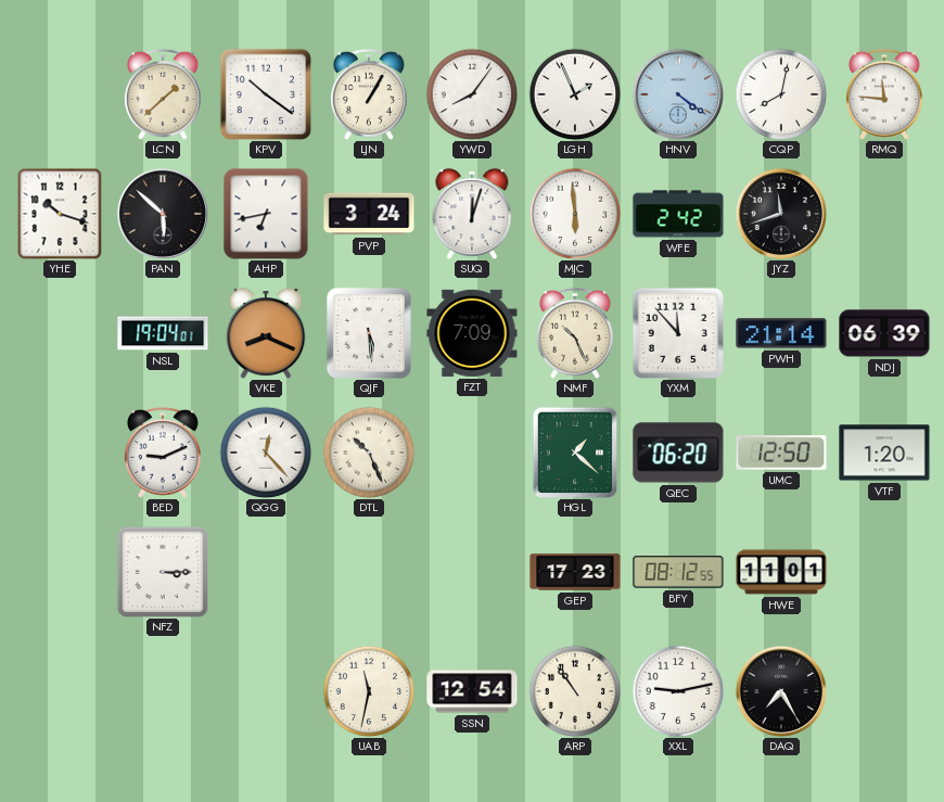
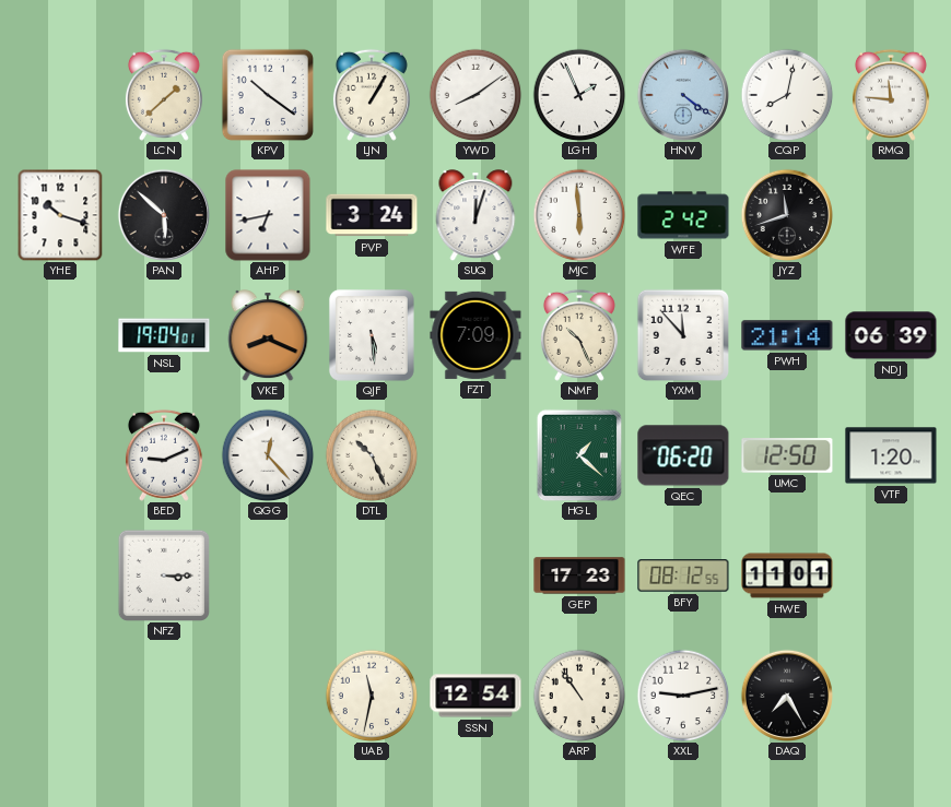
YWD: 8:06 -> 8:09
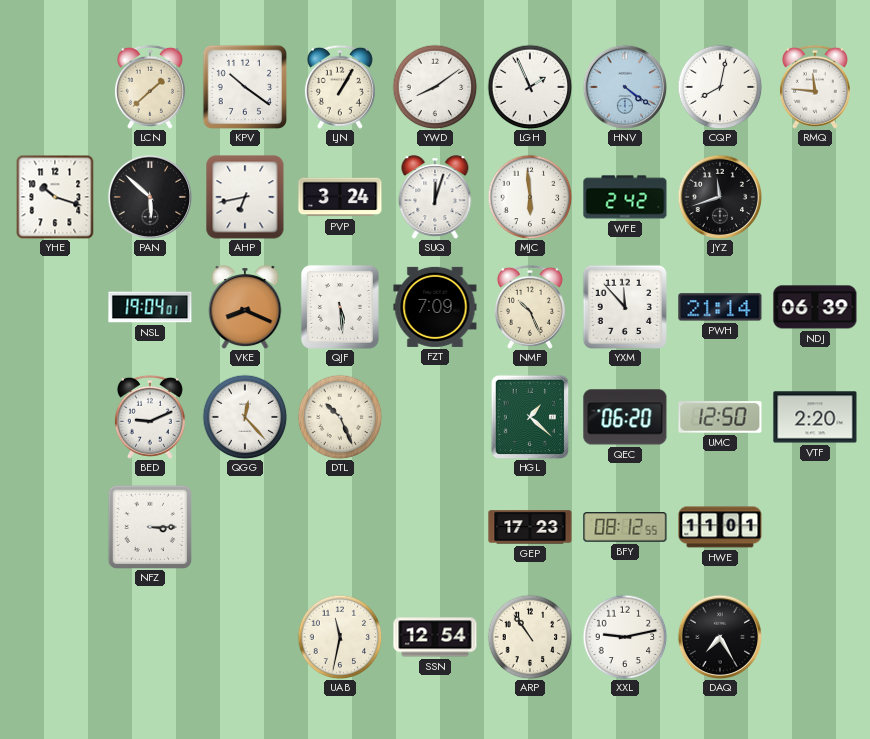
VTF: 1:20 -> 2:20
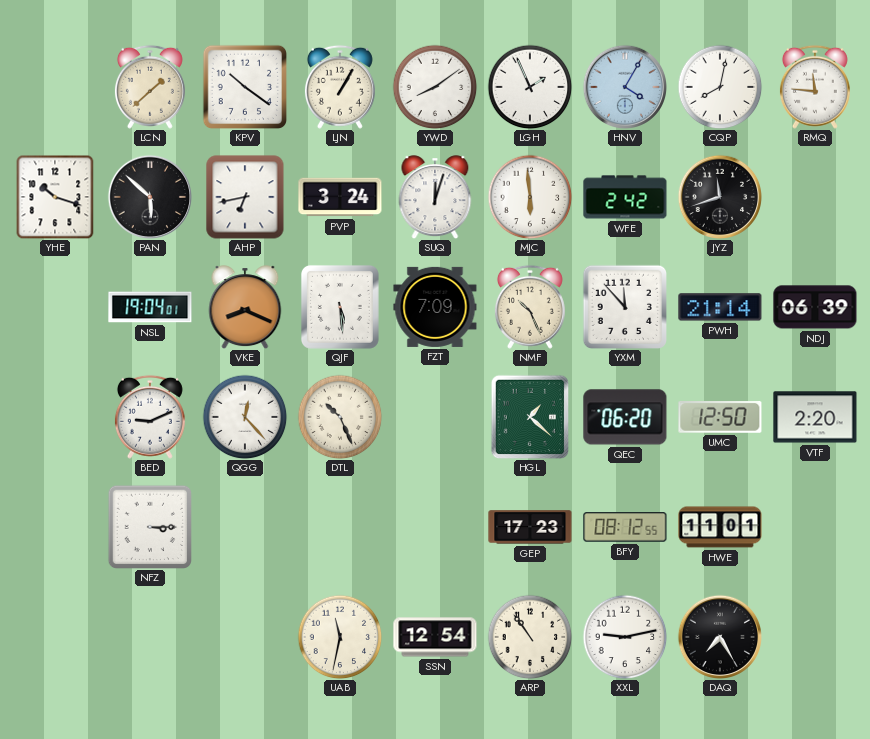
HNV: 4:21 -> 4:05
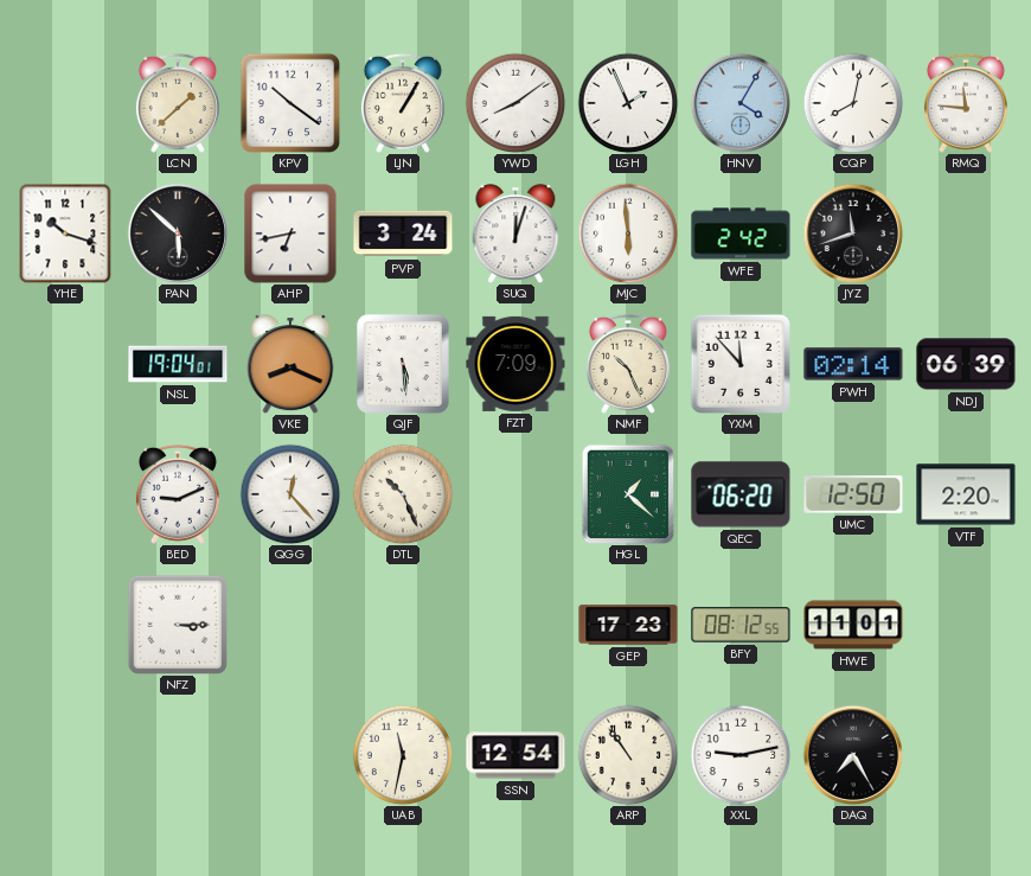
PWH: 21:14 -> 02:14
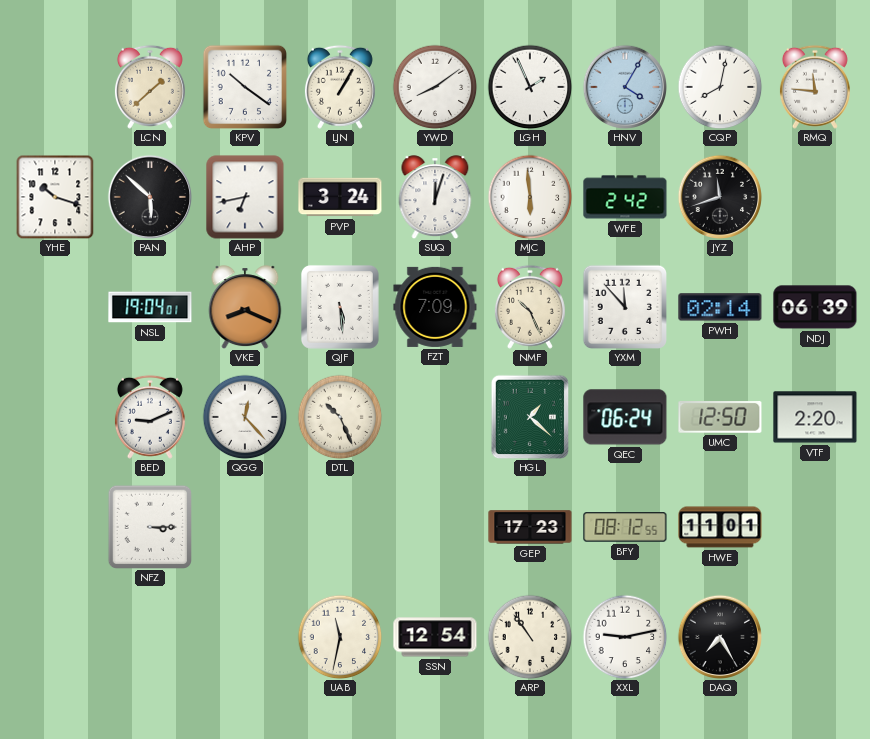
QEC: 06:20 -> 06:24
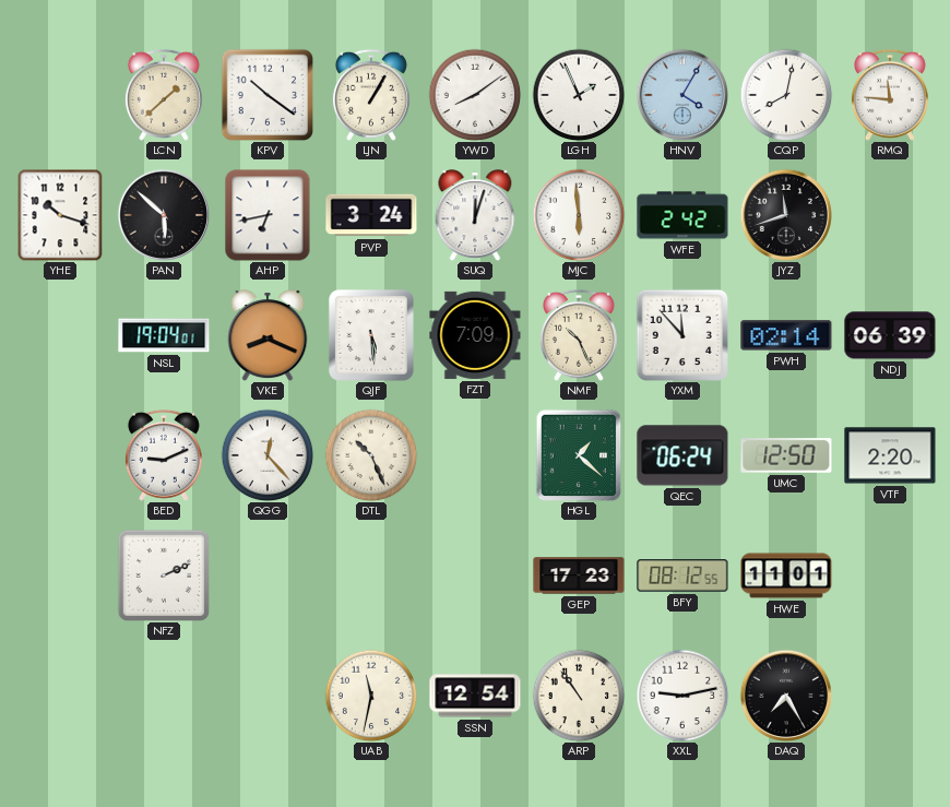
NFZ: 3:15 -> 2:11
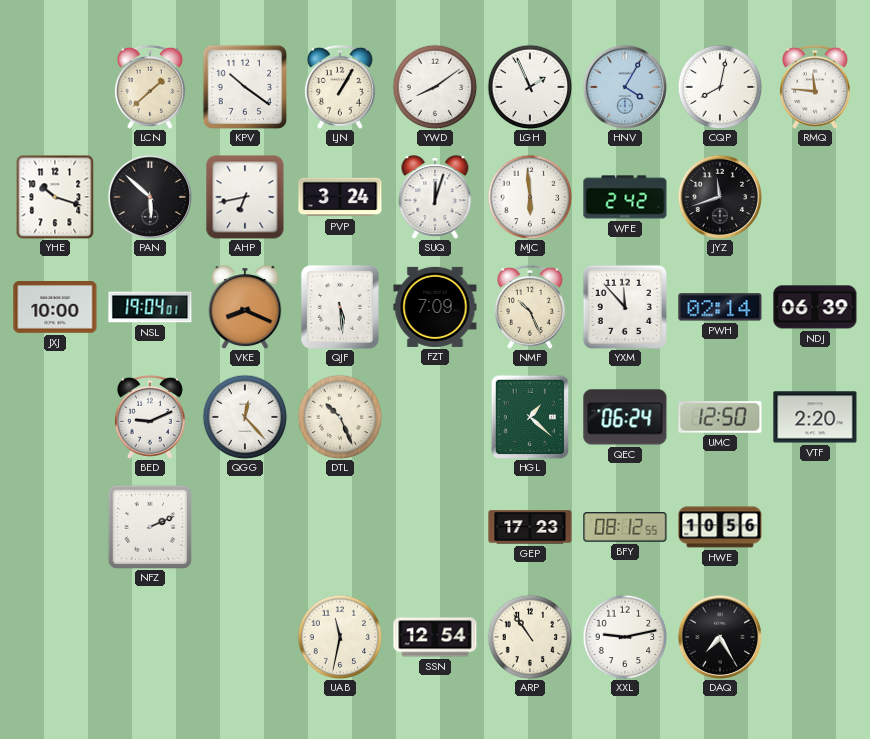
JXJ: none -> 10:00
HWE: 11:01 -> 10:56
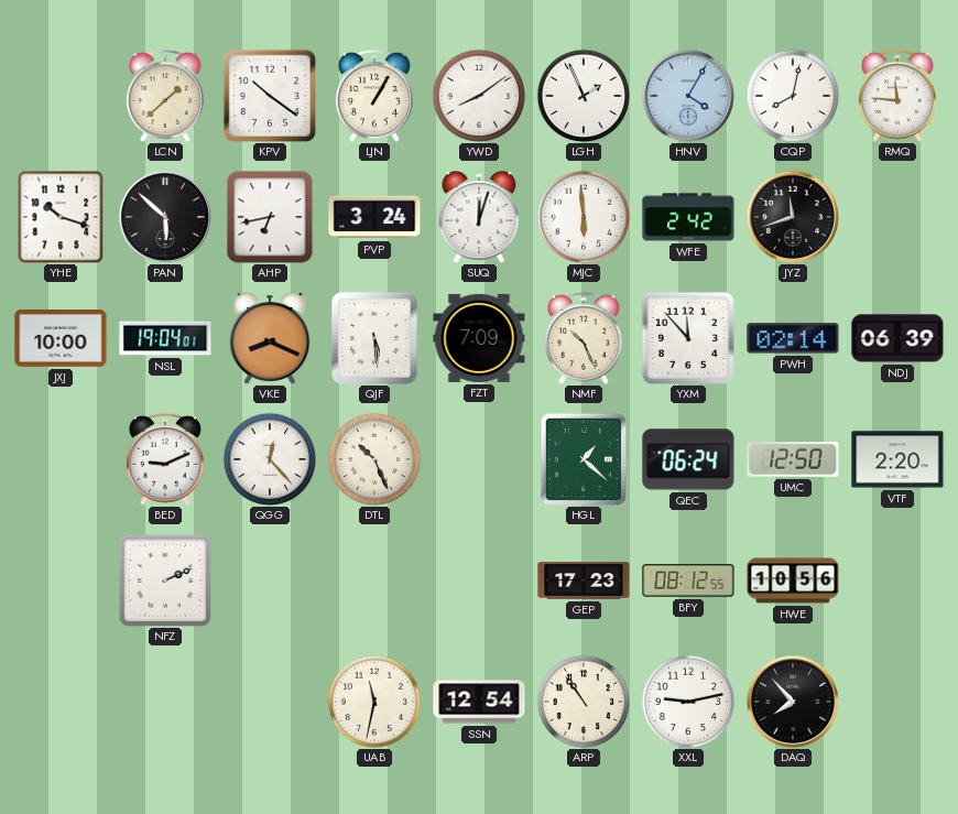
DAQ: 7:25 -> 7:53
